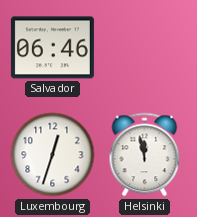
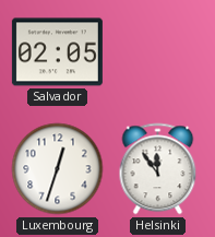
Salvador: 06:46 -> 02:05
Helsinki: 11:58 -> 11:54
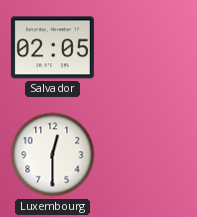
Luxembourg: 12:33 -> 12:30
Helsinki: 11:54 -> none
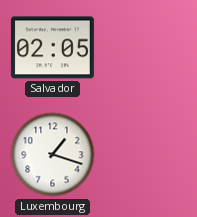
Luxembourg: 12:30 -> 1:18
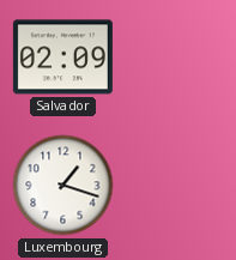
Salvador: 02:05 -> 02:09
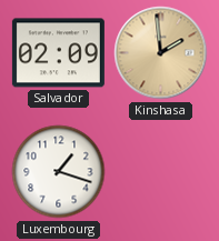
Kinshasa: none -> 1:59
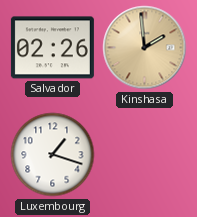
Salvador: 02:09 -> 02:26
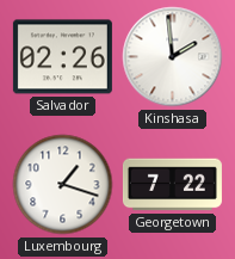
Kinshasa dial: champagne -> white
Georgetown: none -> 7:22
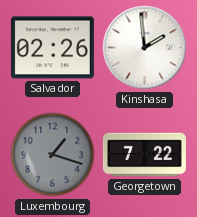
Luxembourg dial: white -> grey
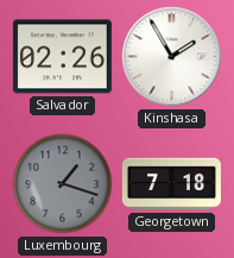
Kinshasa: 1:59 -> 1:55
Georgetown: 7:22 -> 7:18
